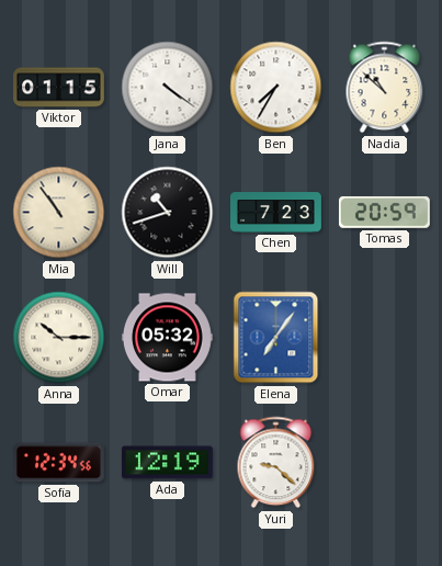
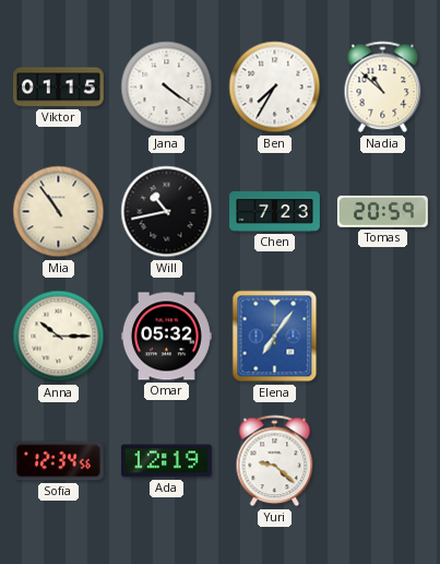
Will: 10:42 -> 10:43
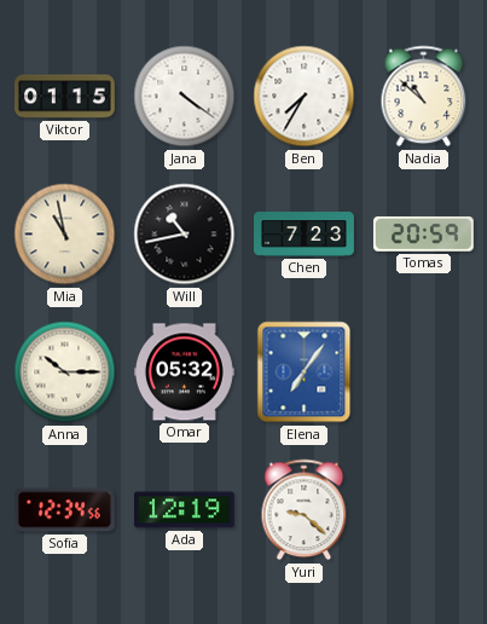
Mia: 10:54 -> 10:58
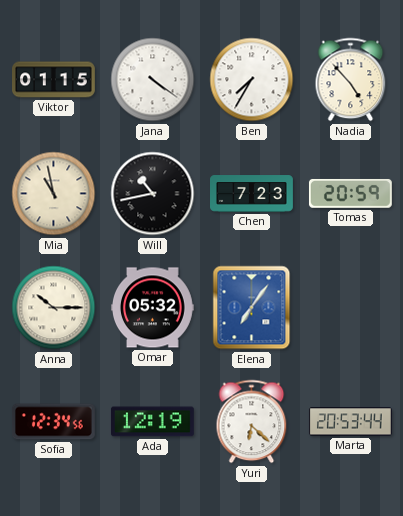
Nadia: 10:52 -> 4:53
Yuri: 9:22 -> 6:22
Marta: none -> 20:53
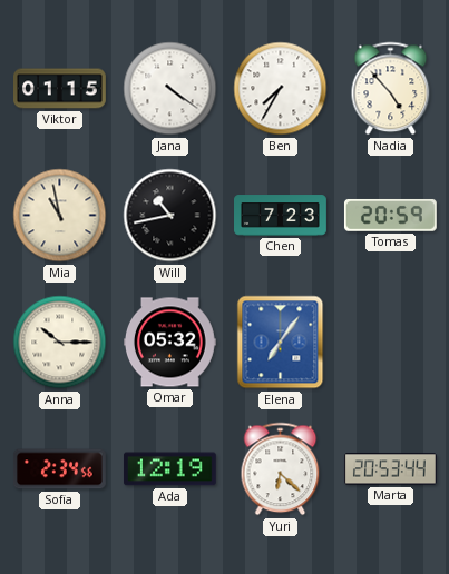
Sofia: 12:34 -> 2:34
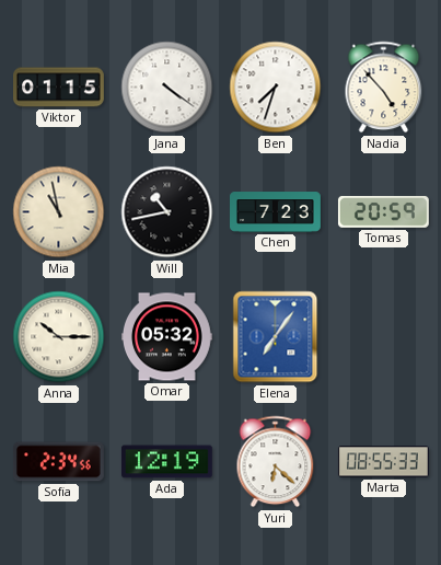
Ben: 7:35 -> 7:33
Marta: 20:53 -> 08:55
